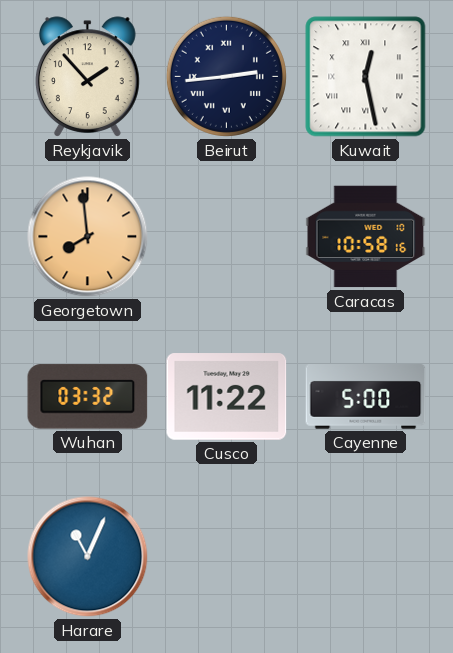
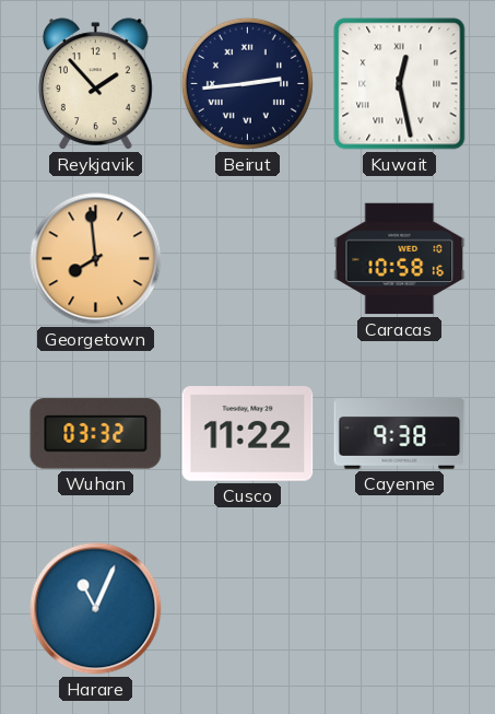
Cayenne: 5:00 -> 9:38
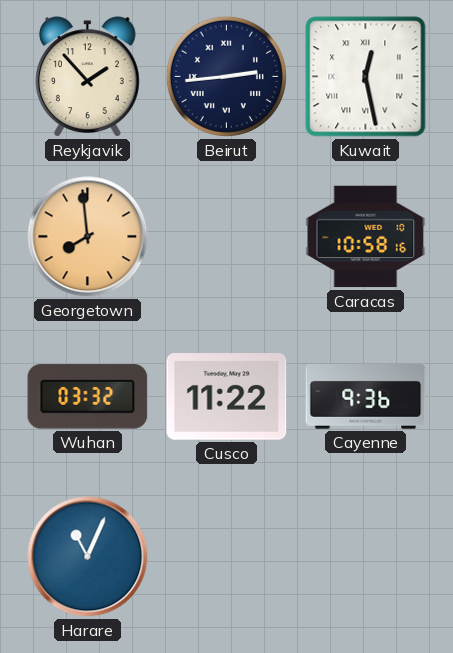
Cayenne: 9:38 -> 9:36
